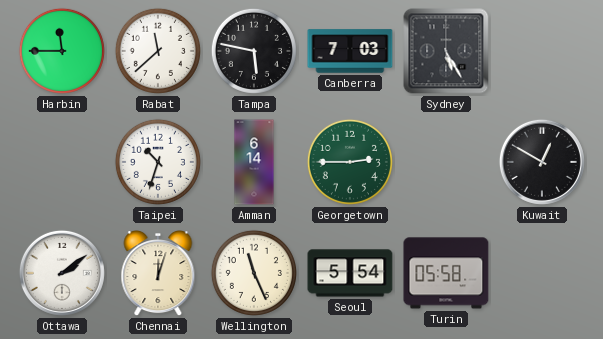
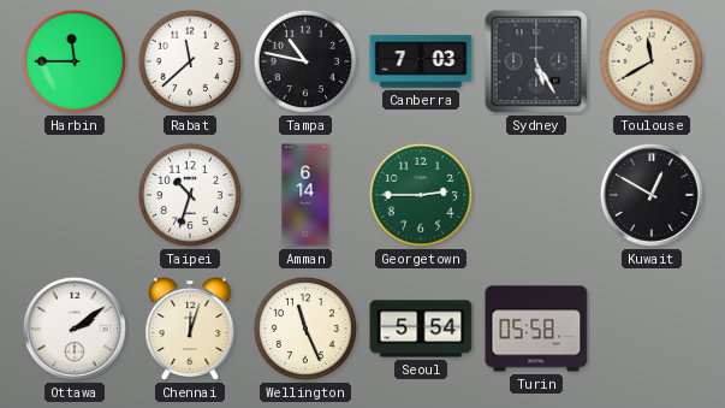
Tampa: 5:47 -> 10:47
Toulouse: none -> 11:40
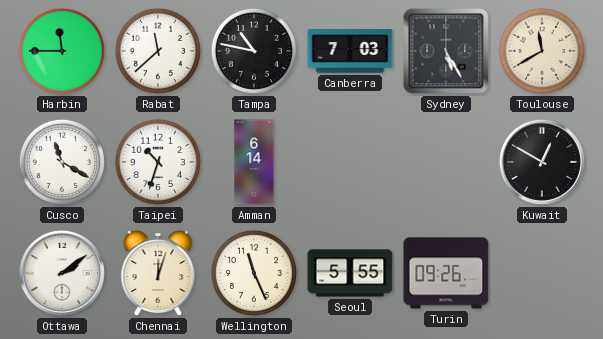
Cusco: none -> 11:20
Georgetown: 2:45 -> none
Seoul: 5:54 -> 5:55
Turin: 05:58 -> 09:26
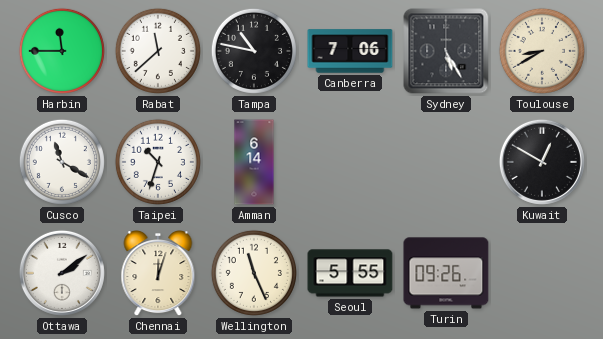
Canberra: 7:03 -> 7:06
Toulouse: 11:40 -> 8:40
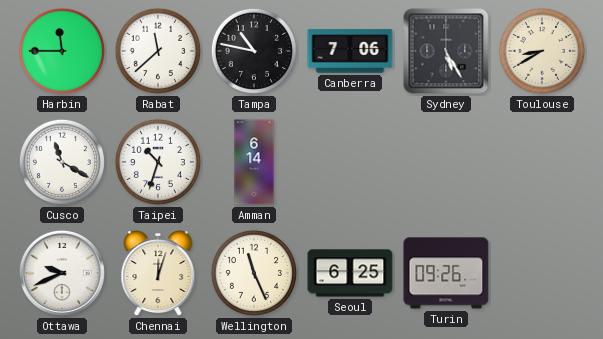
Kuwait: 12:50 -> none
Ottawa: 2:09 -> 9:41
Seoul: 5:55 -> 6:25
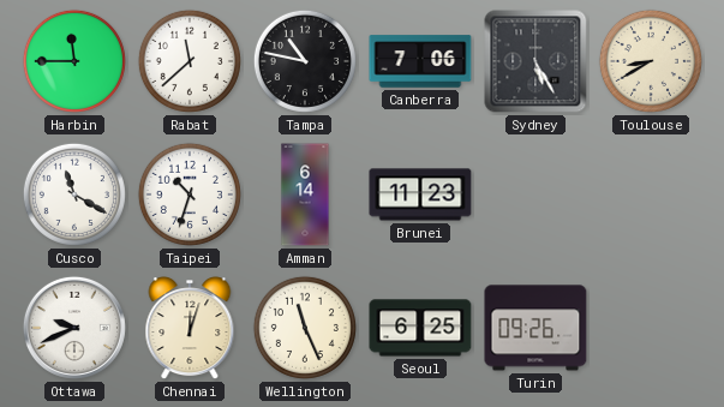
Brunei: none -> 11:23
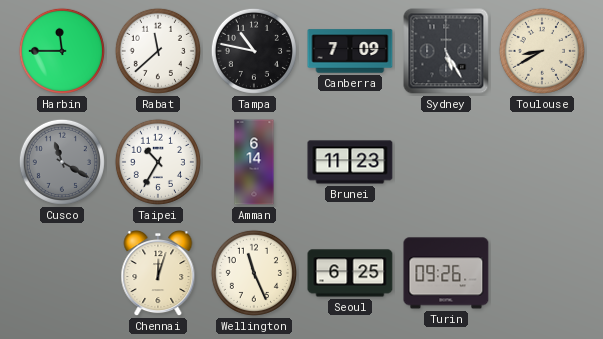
Canberra: 7:06 -> 7:09
Cusco dial: white -> grey
Taipei: 10:33 -> 10:35
Ottawa: 9:41 -> none
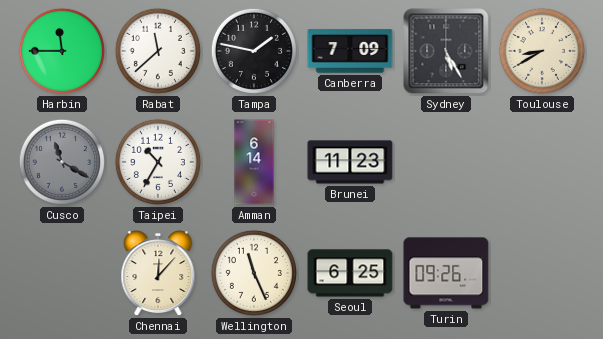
Tampa: 10:47 -> 1:47
Chennai: 12:03 -> 12:07
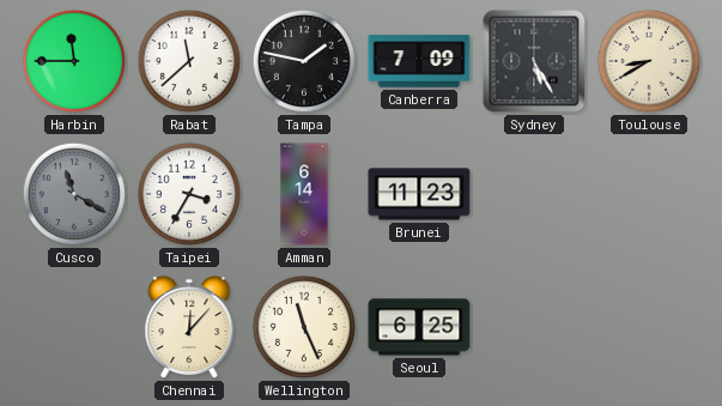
Taipei: 10:35 -> 3:35
Turin: 09:26 -> none
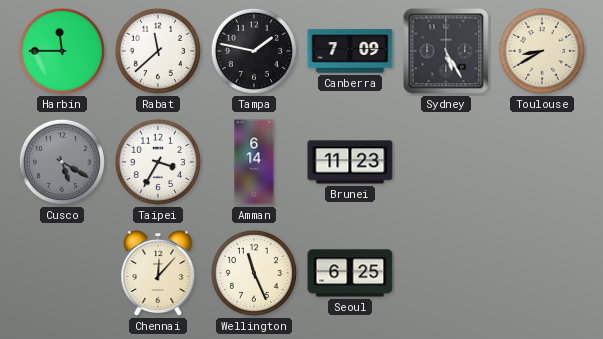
Cusco: 11:20 -> 5:20
